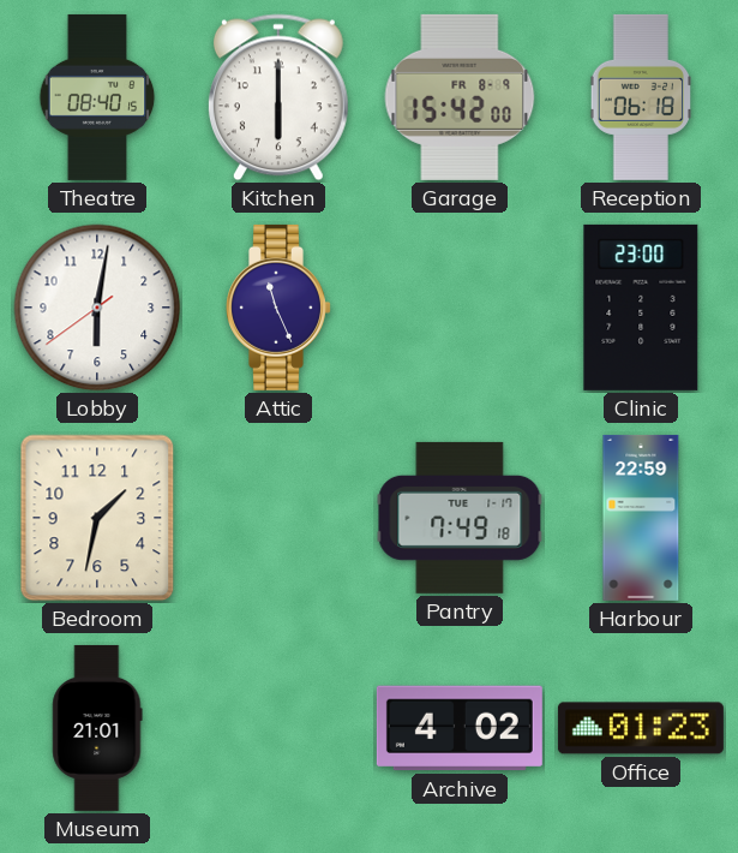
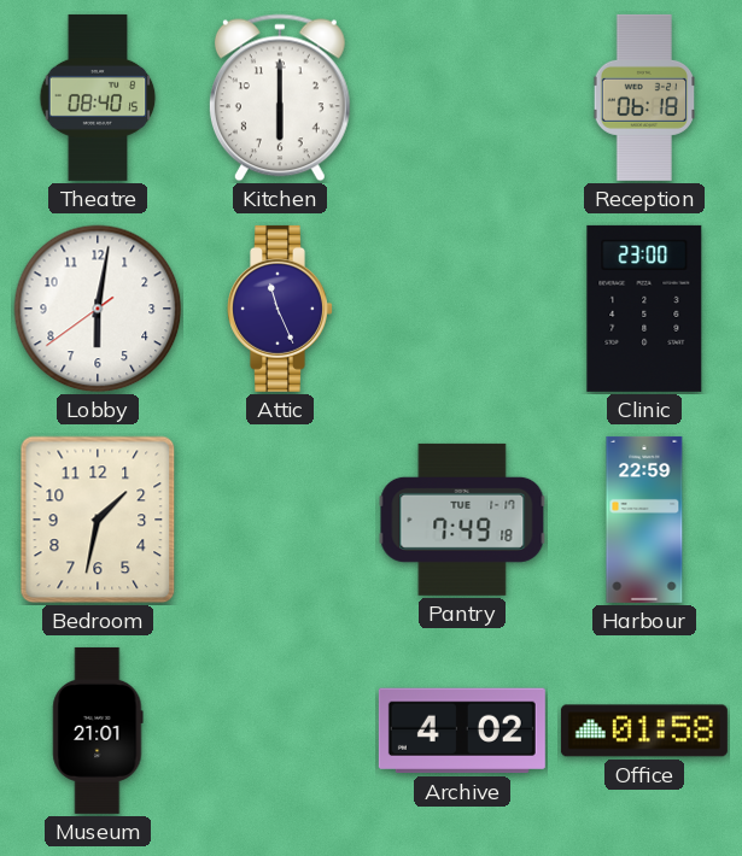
Garage: 15:42 -> none
Office: 01:23 -> 01:58
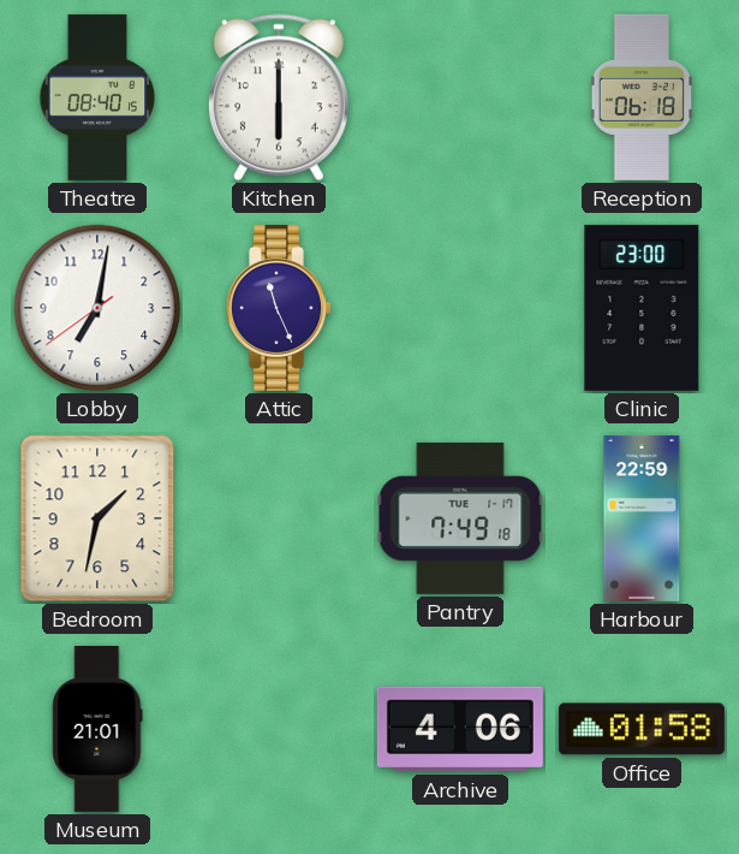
Lobby: 6:01 -> 7:01
Archive: 4:02 -> 4:06
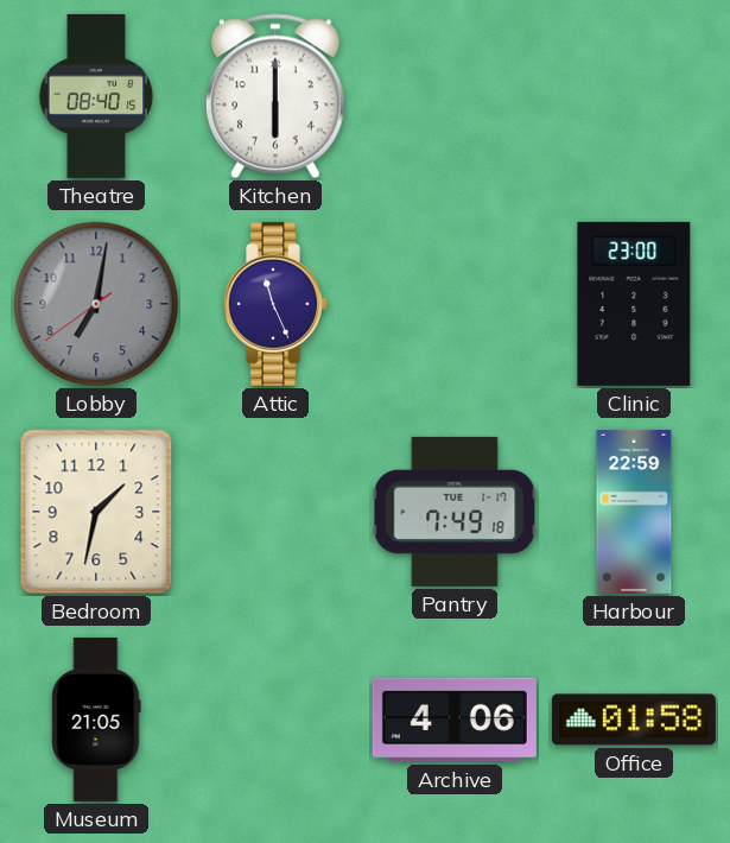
Reception: 06:18 -> none
Lobby dial: white -> grey
Museum: 21:01 -> 21:05
